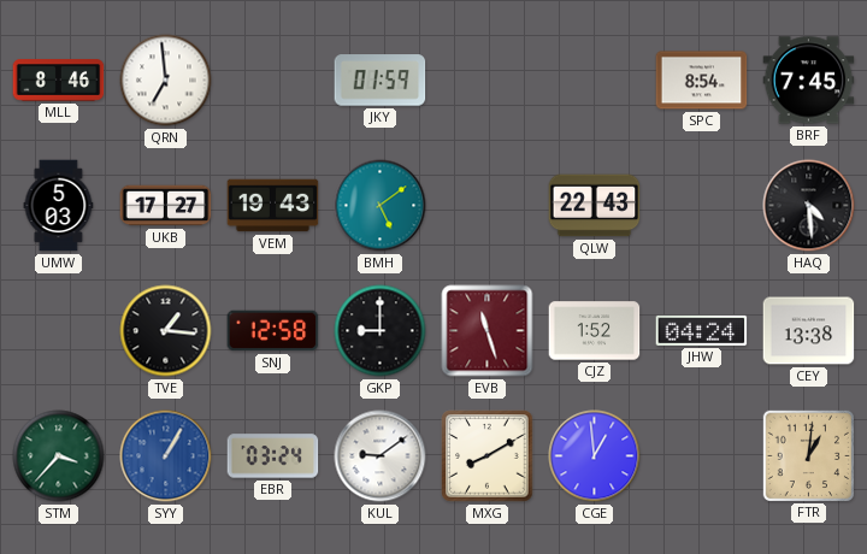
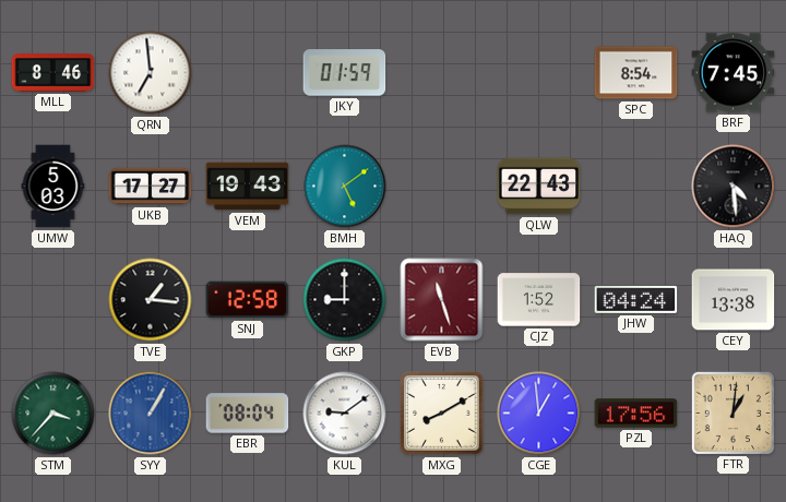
EBR: 03:24 -> 08:04
PZL: none -> 17:56
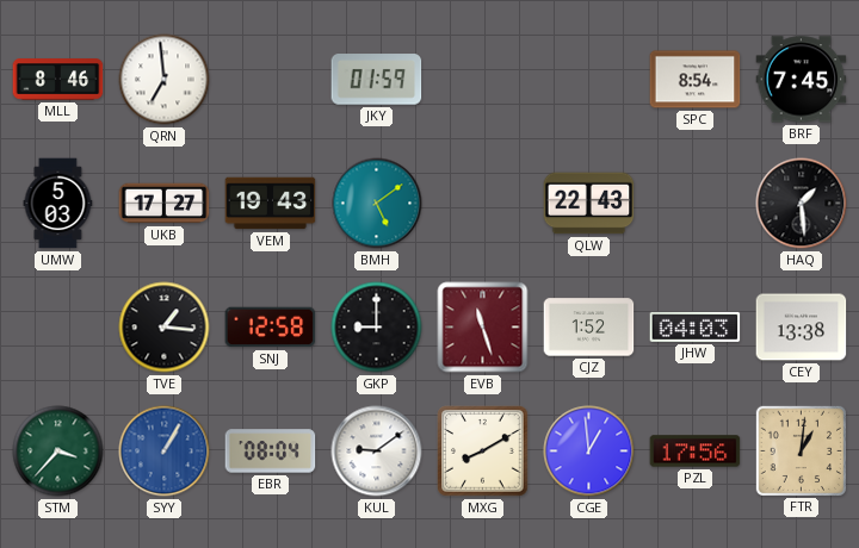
HAQ: 4:29 -> 1:29
JHW: 04:24 -> 04:03
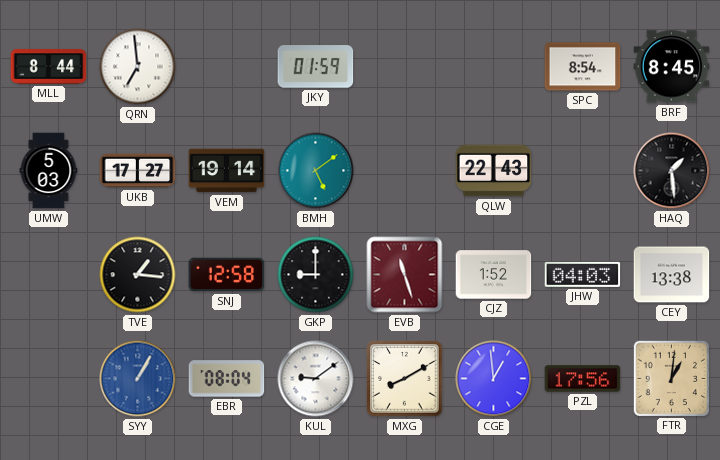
MLL: 8:46 -> 8:44
BRF: 7:45 -> 8:45
VEM: 19:43 -> 19:14
STM: 3:37 -> none
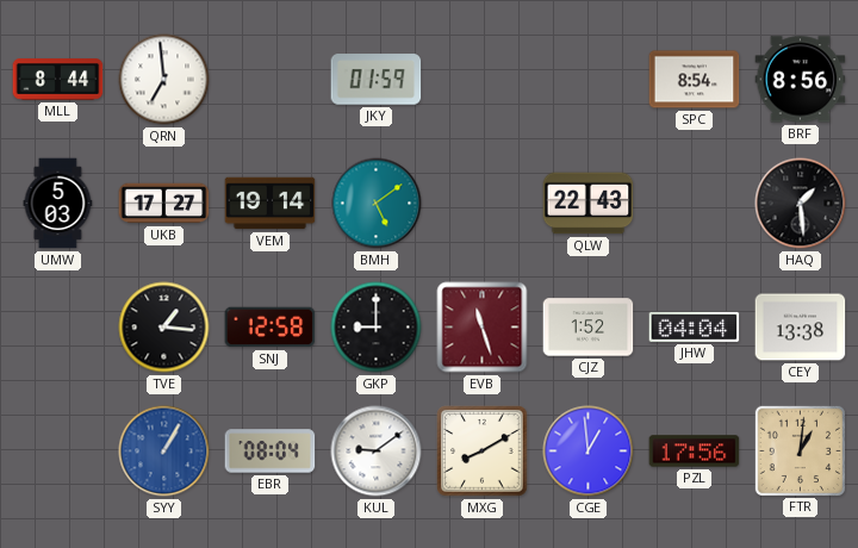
BRF: 8:45 -> 8:56
JHW: 04:03 -> 04:04
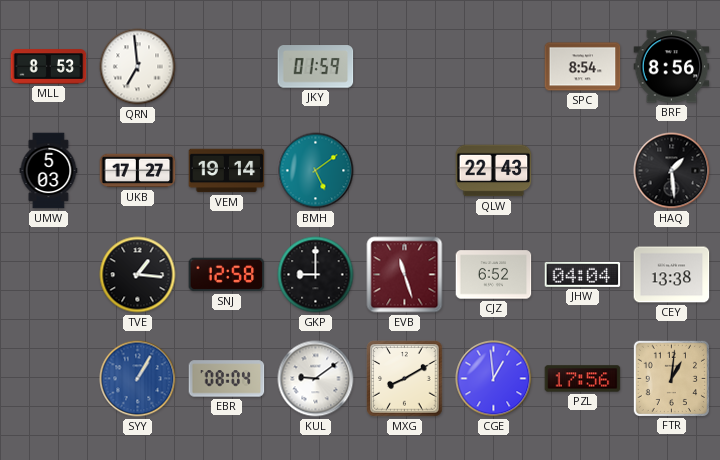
MLL: 8:44 -> 8:53
CJZ: 1:52 -> 6:52
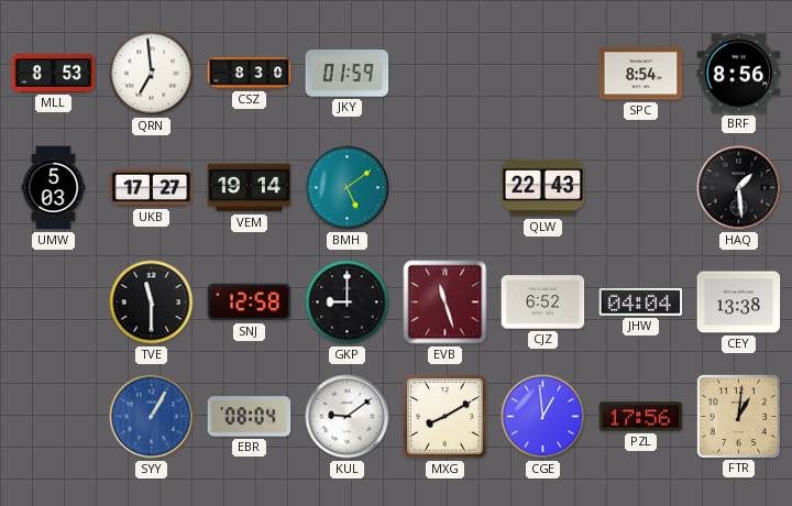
CSZ: none -> 8:30
TVE: 1:16 -> 11:30
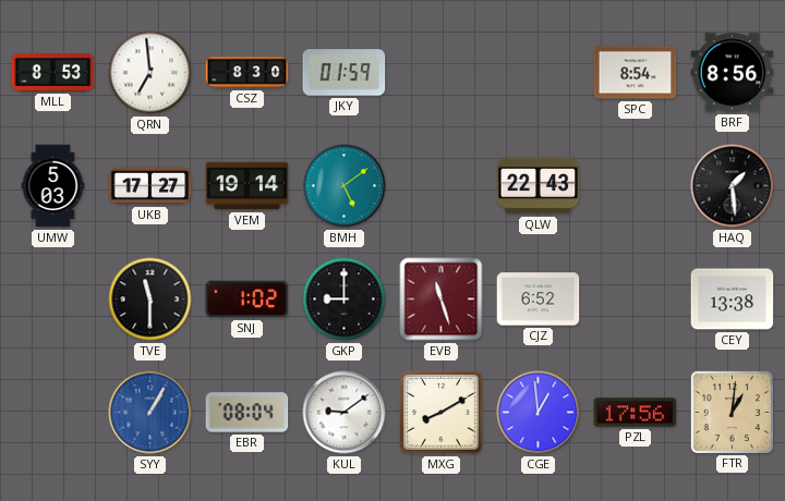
SNJ: 12:58 -> 1:02
JHW: 04:04 -> none
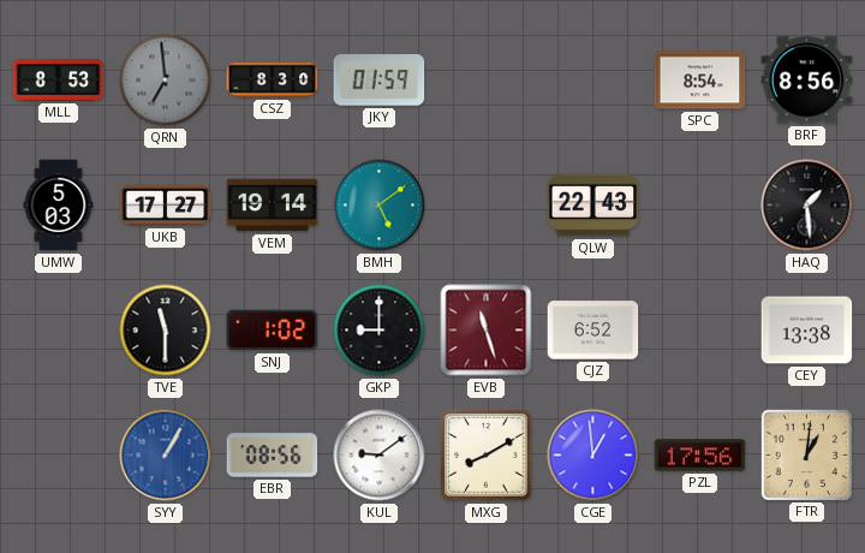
QRN dial: white -> grey
EBR: 08:04 -> 08:56
